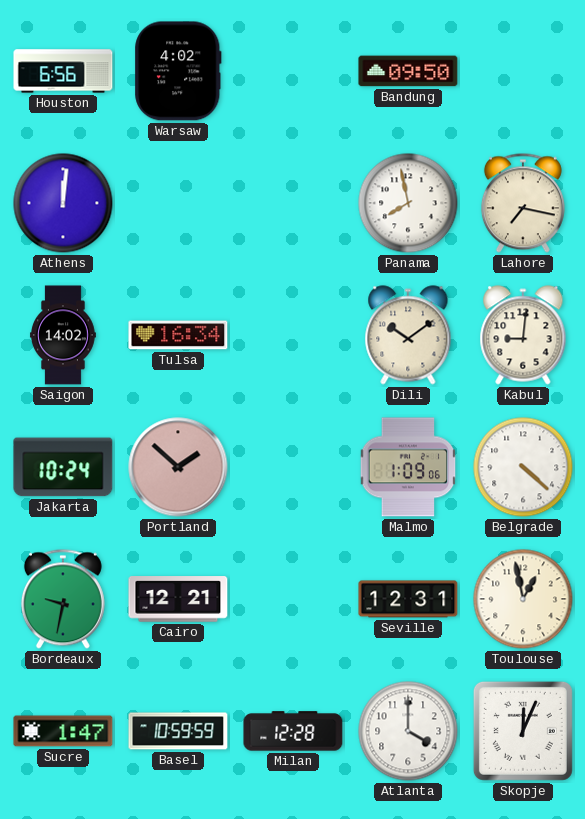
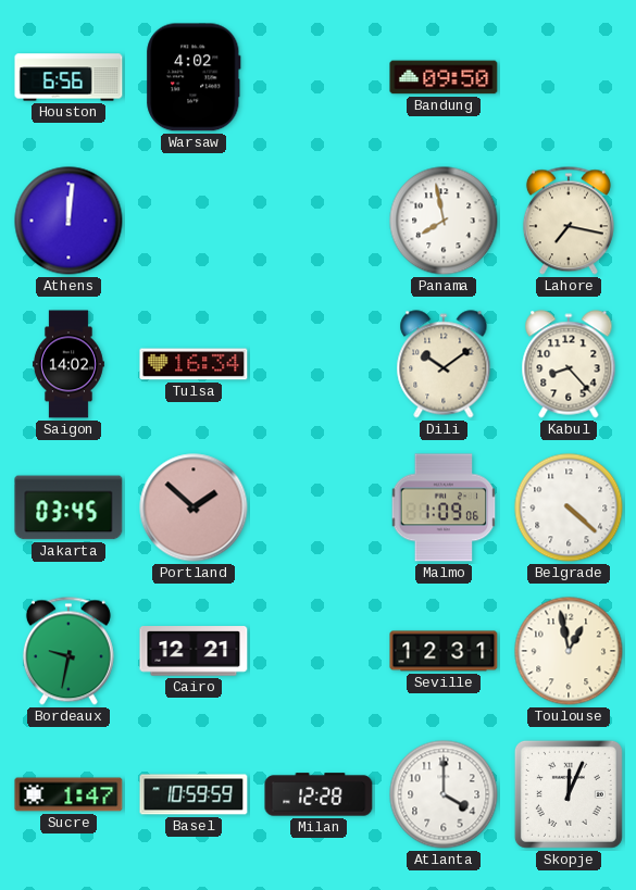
Kabul: 9:01 -> 8:23
Jakarta: 10:24 -> 03:45
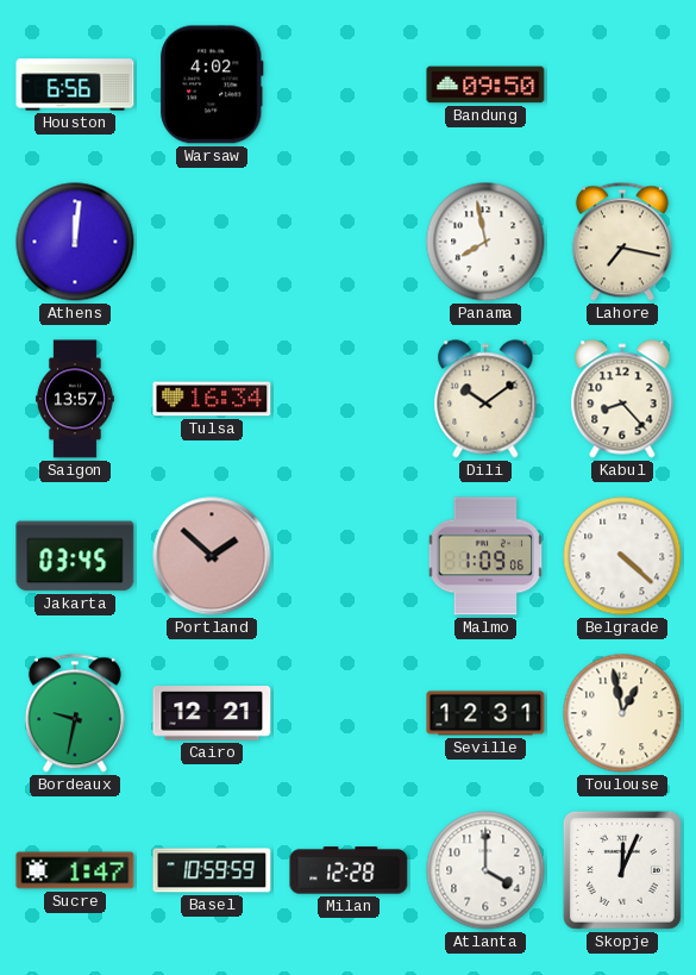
Saigon: 14:02 -> 13:57
